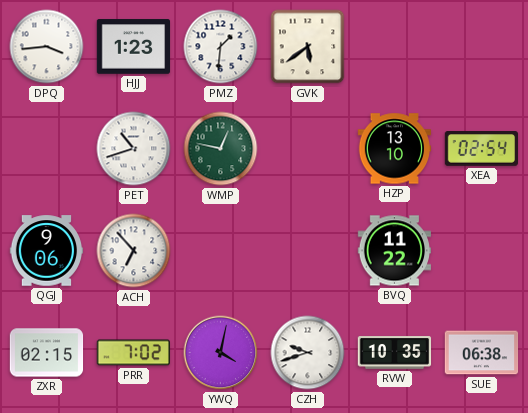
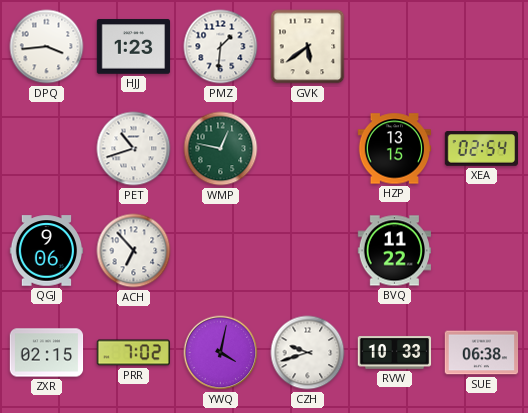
HZP: 13:10 -> 13:15
RVW: 10:35 -> 10:33
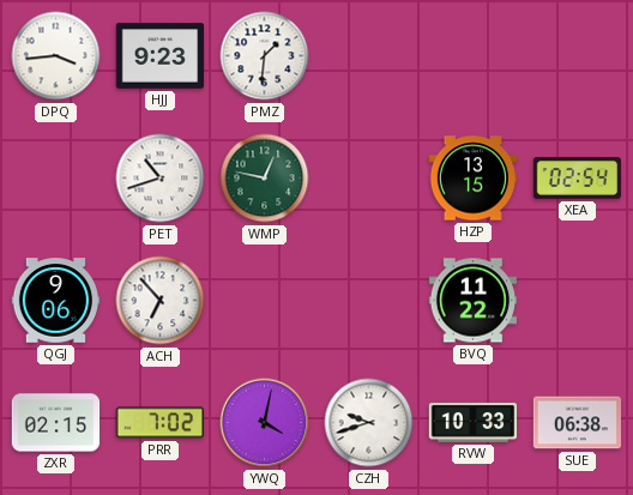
HJJ: 1:23 -> 9:23
GVK: 5:39 -> none
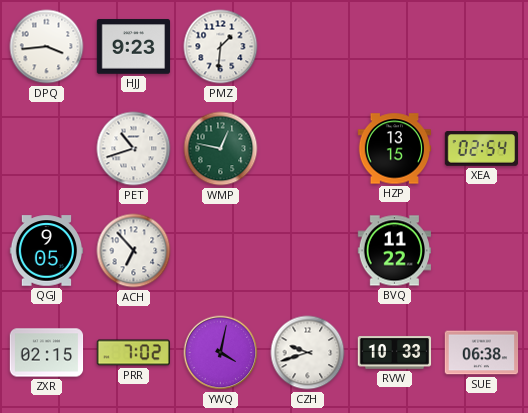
QGJ: 9:06 -> 9:05
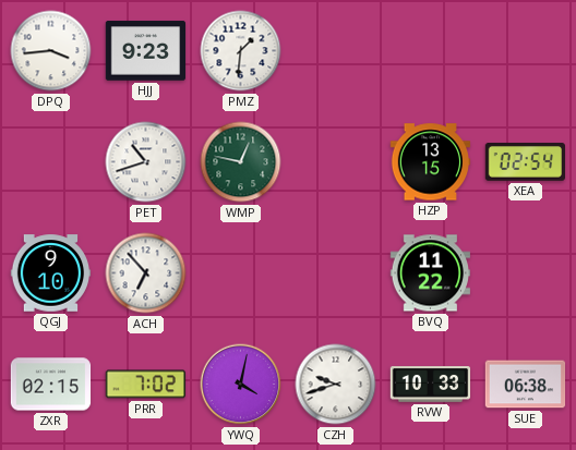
QGJ: 9:05 -> 9:10
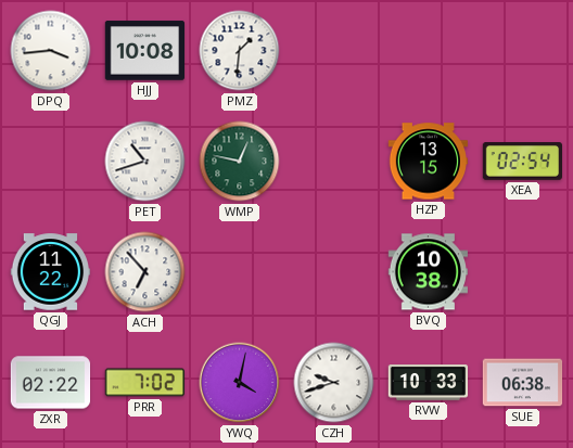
HJJ: 9:23 -> 10:08
QGJ: 9:10 -> 11:22
BVQ: 11:22 -> 10:38
ZXR: 02:15 -> 02:22
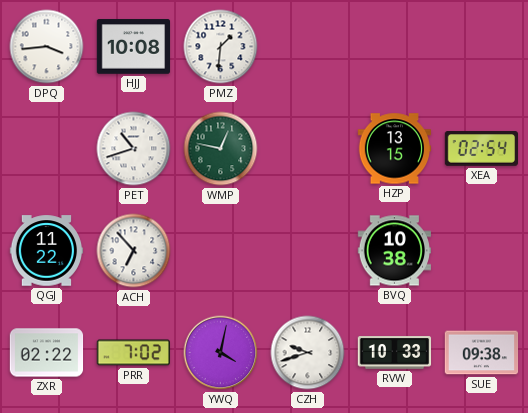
SUE: 06:38 -> 09:38
